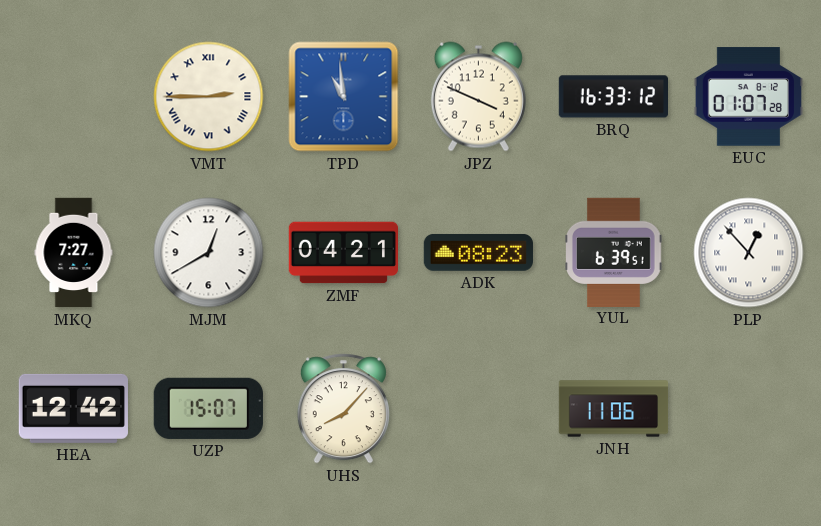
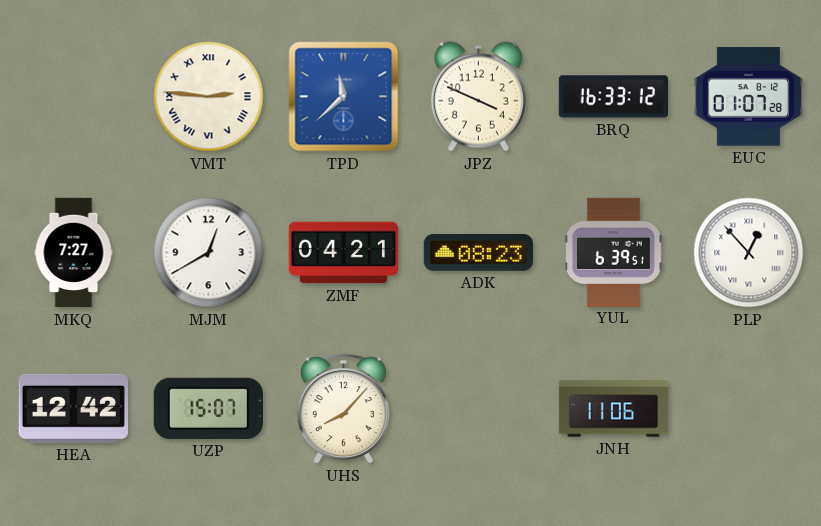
VMT: 2:45 -> 2:46
TPD: 10:59 -> 11:38
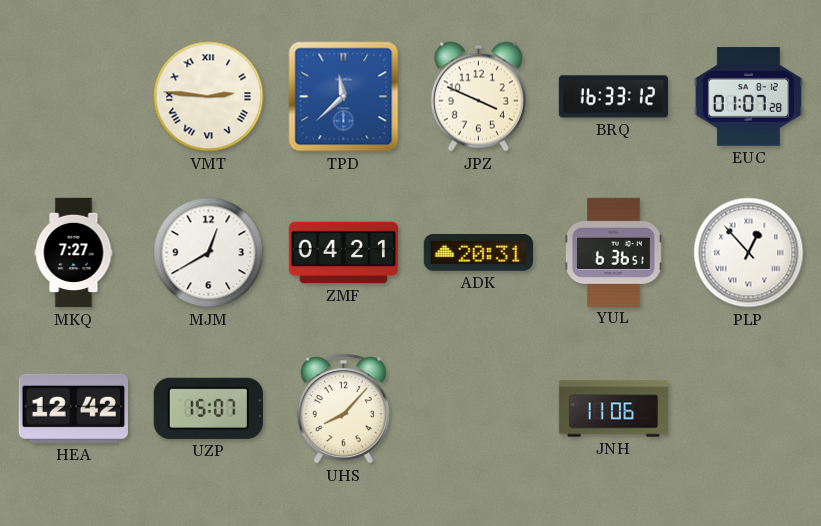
ADK: 08:23 -> 20:31
YUL: 6:39 -> 6:36
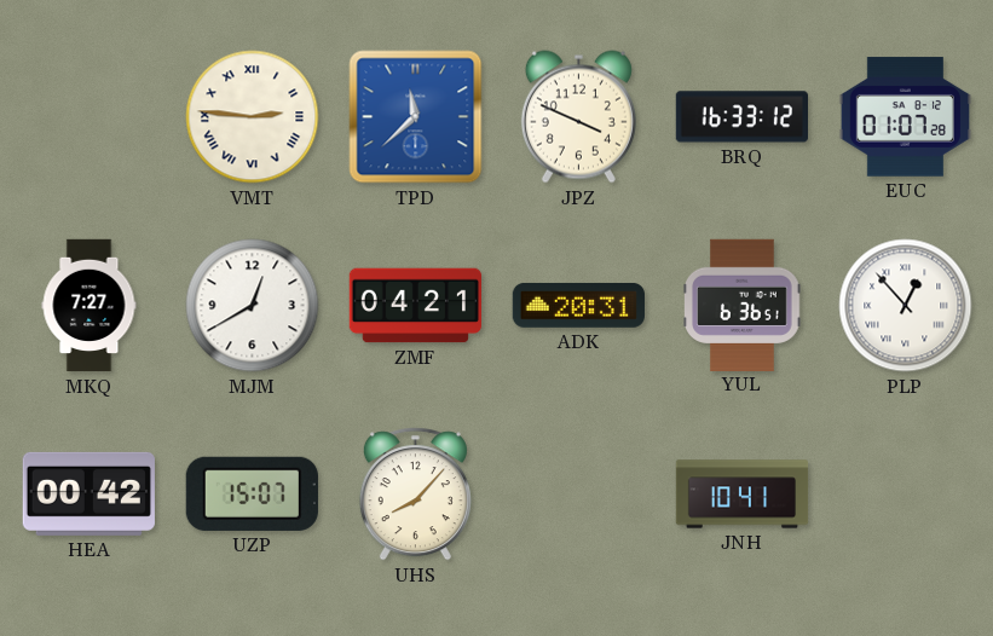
HEA: 12:42 -> 00:42
JNH: 11:06 -> 10:41
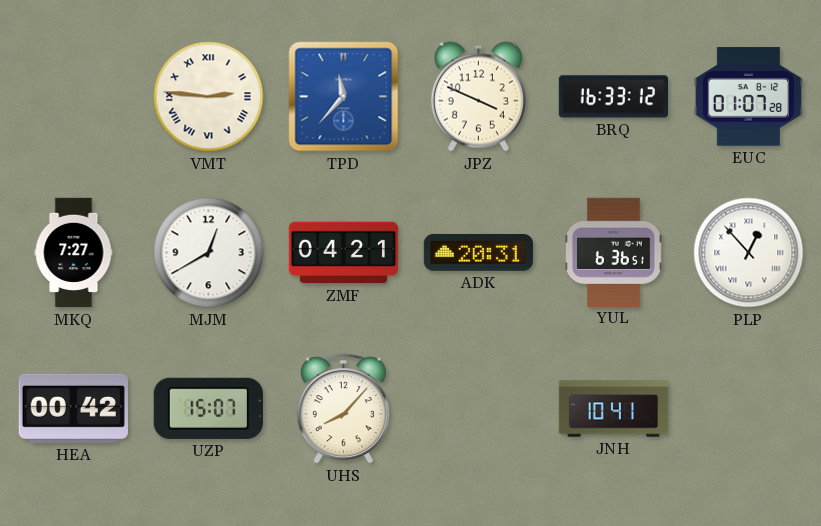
TPD: 11:38 -> 11:37
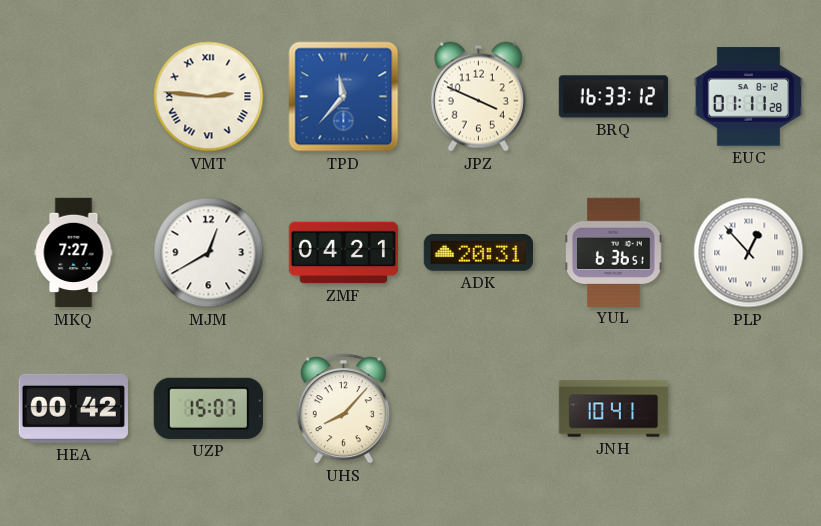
EUC: 01:07 -> 01:11
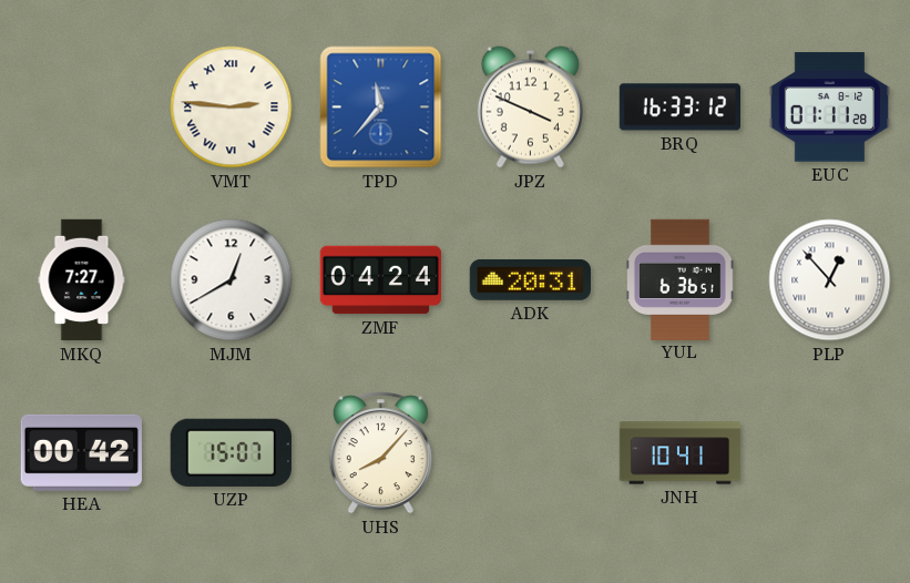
ZMF: 04:21 -> 04:24
